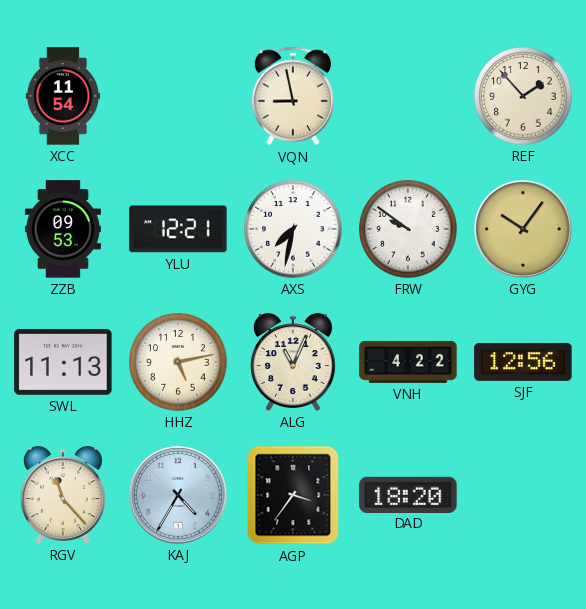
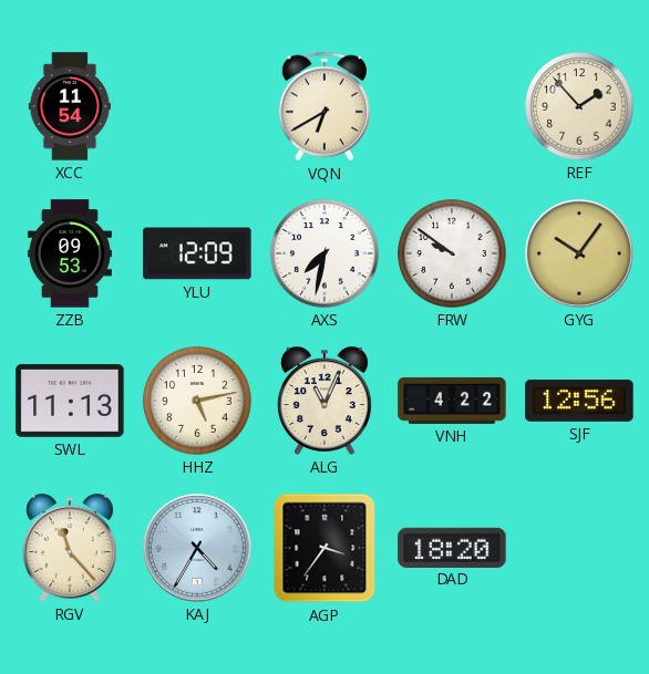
VQN: 8:58 -> 6:40
YLU: 12:21 -> 12:09
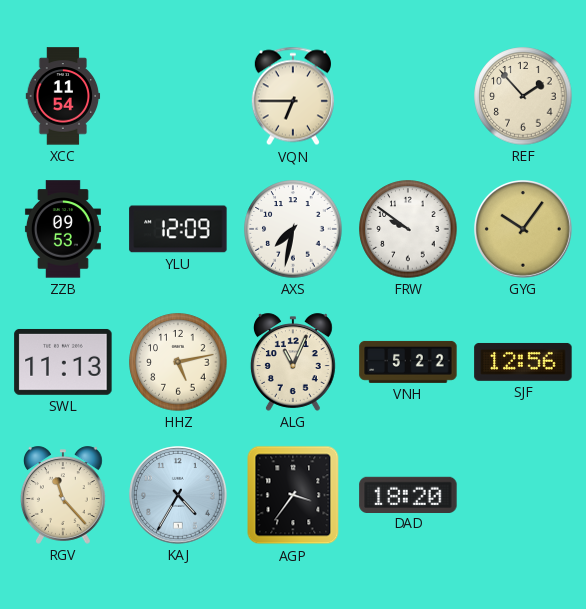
VQN: 6:40 -> 6:45
VNH: 4:22 -> 5:22
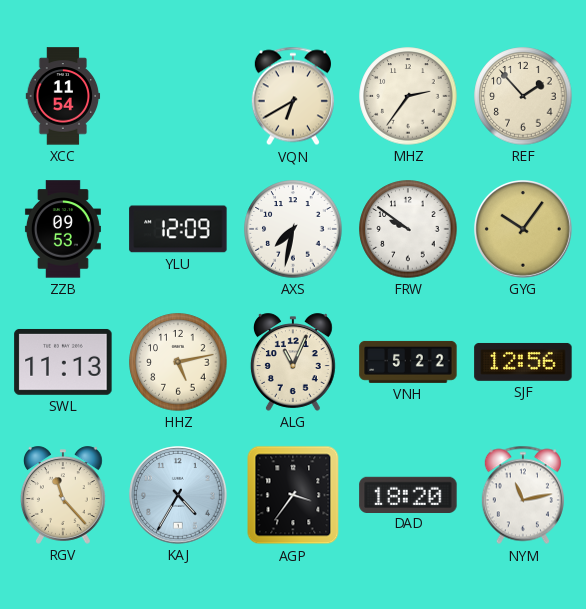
VQN: 6:45 -> 6:40
MHZ: none -> 2:36
NYM: none -> 11:13
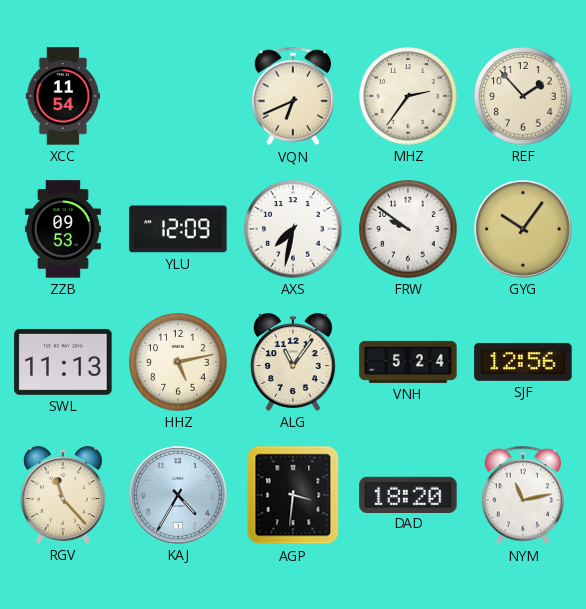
VQN: 6:40 -> 6:41
ALG: 11:04 -> 11:06
VNH: 5:22 -> 5:24
AGP: 3:36 -> 3:31
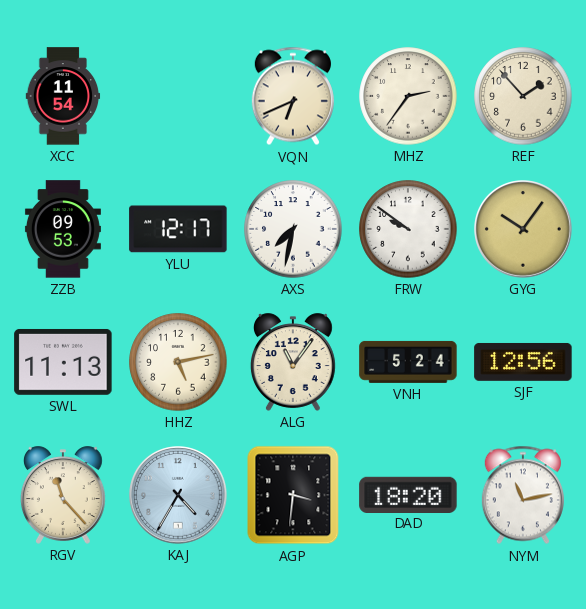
YLU: 12:09 -> 12:17
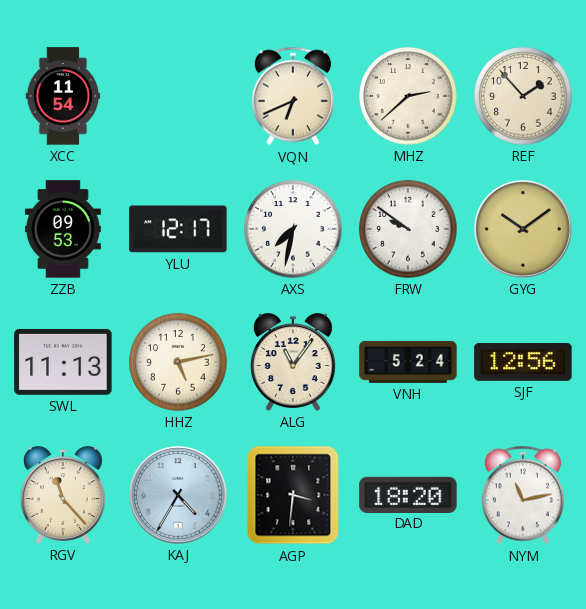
MHZ: 2:36 -> 2:38
GYG: 10:06 -> 10:09
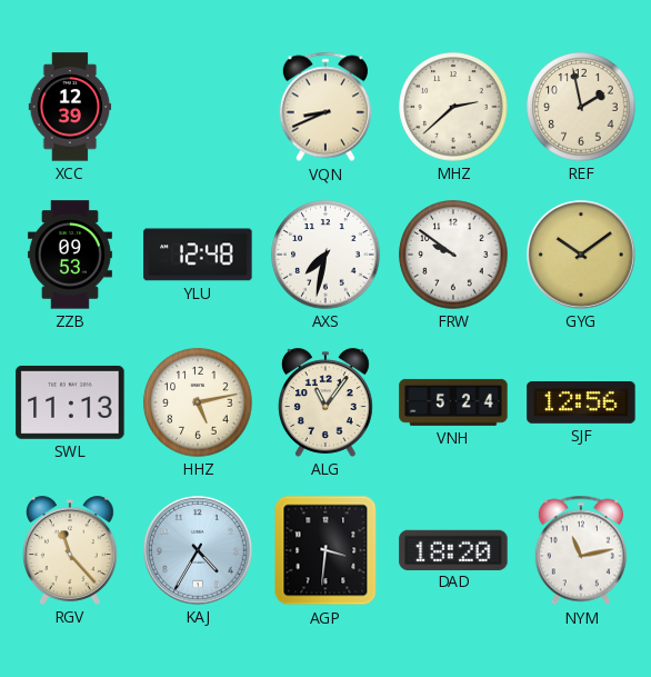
XCC: 11:54 -> 12:39
VQN: 6:41 -> 8:41
REF: 1:53 -> 1:58
YLU: 12:17 -> 12:48
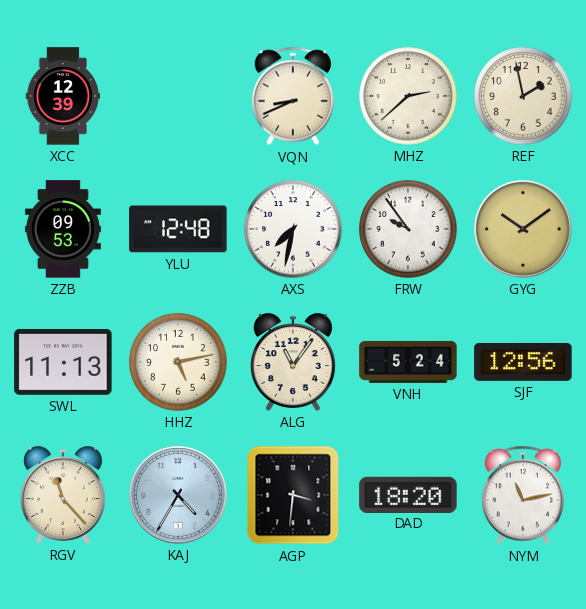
FRW: 9:51 -> 9:54
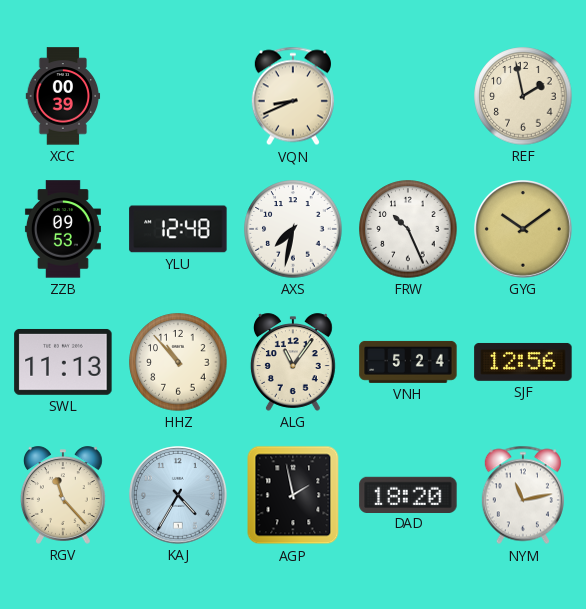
XCC: 12:39 -> 00:39
MHZ: 2:38 -> none
FRW: 9:54 -> 10:26
HHZ: 5:13 -> 10:53
AGP: 3:31 -> 1:58
